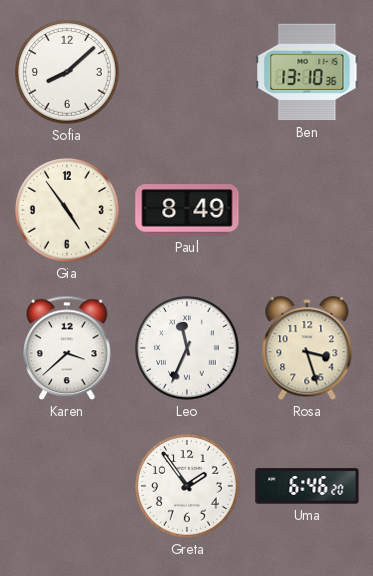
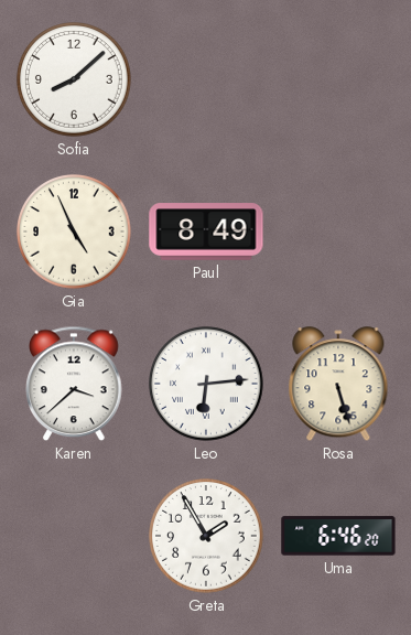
Ben: 13:10 -> none
Gia: 4:54 -> 4:56
Leo: 11:34 -> 6:14
Rosa: 3:27 -> 5:27
Greta: 1:54 -> 1:55
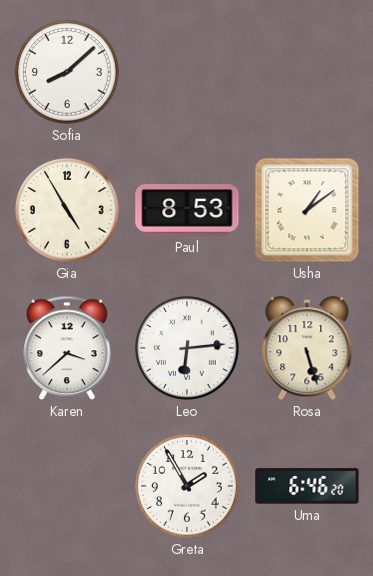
Gia: 4:56 -> 4:55
Paul: 8:49 -> 8:53
Usha: none -> 1:09
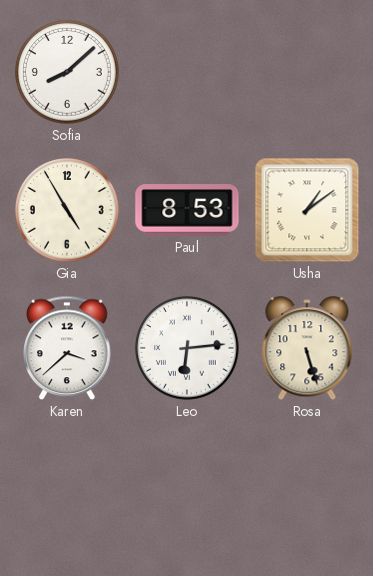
Greta: 1:55 -> none
Uma: 6:46 -> none
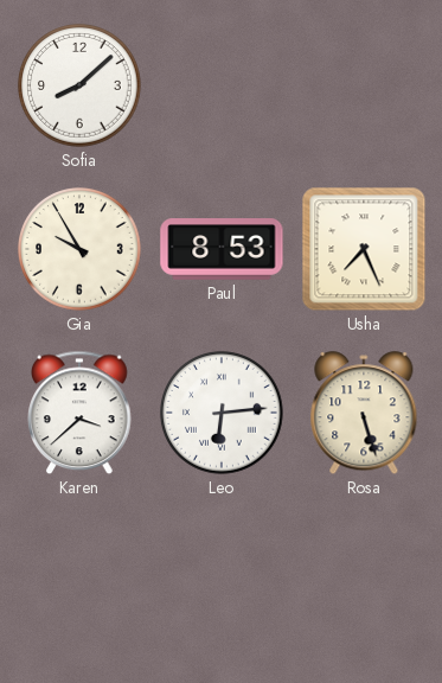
Gia: 4:55 -> 9:55
Usha: 1:09 -> 7:26
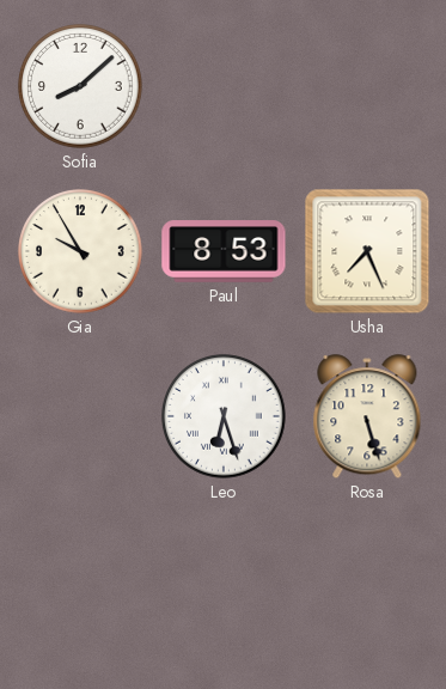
Karen: 3:38 -> none
Leo: 6:14 -> 6:27
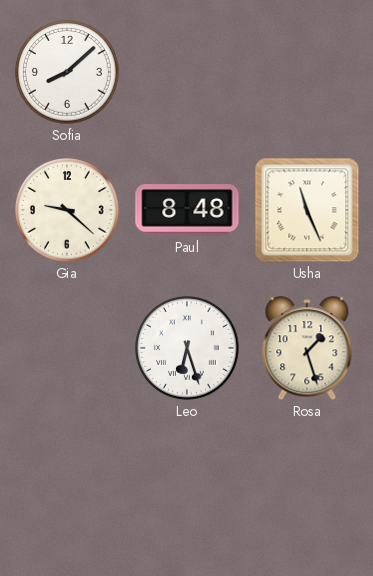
Gia: 9:55 -> 9:22
Paul: 8:53 -> 8:48
Usha: 7:26 -> 11:26
Rosa: 5:27 -> 1:27
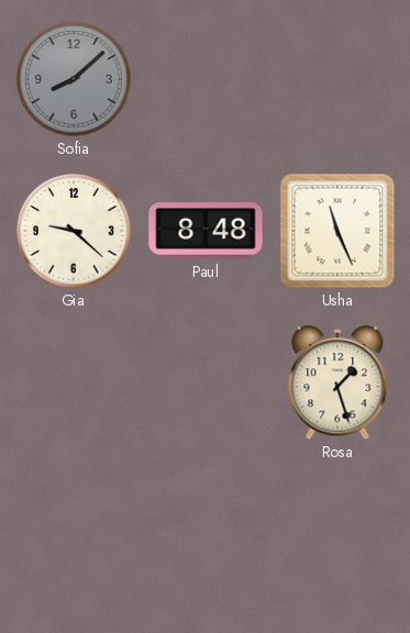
Sofia dial: white -> grey
Leo: 6:27 -> none
